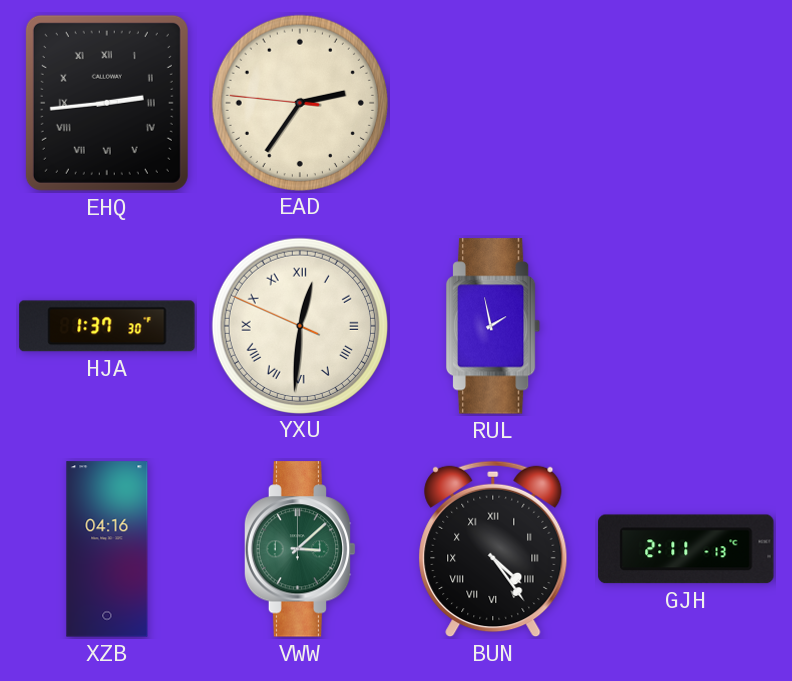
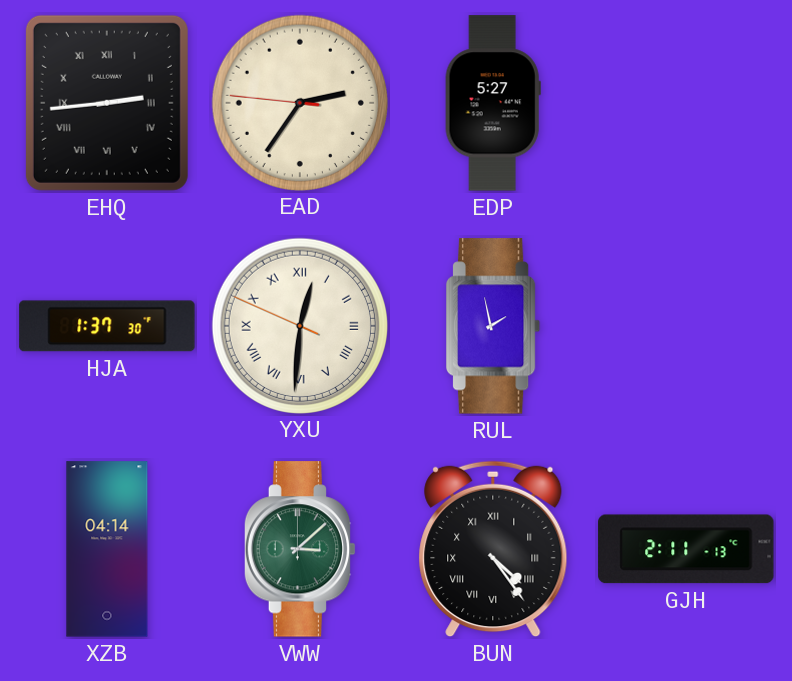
EDP: none -> 5:27
XZB: 04:16 -> 04:14
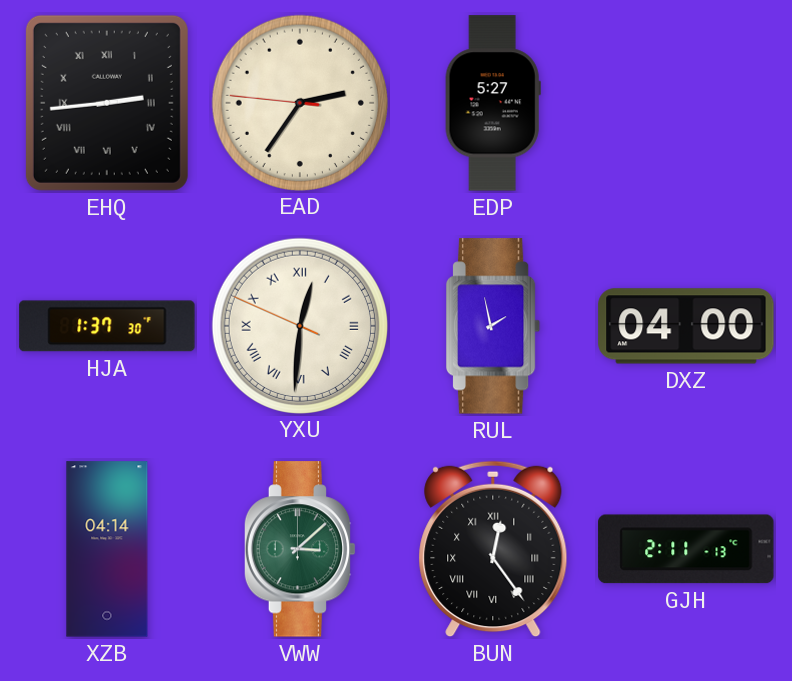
DXZ: none -> 04:00
BUN: 4:24 -> 12:24
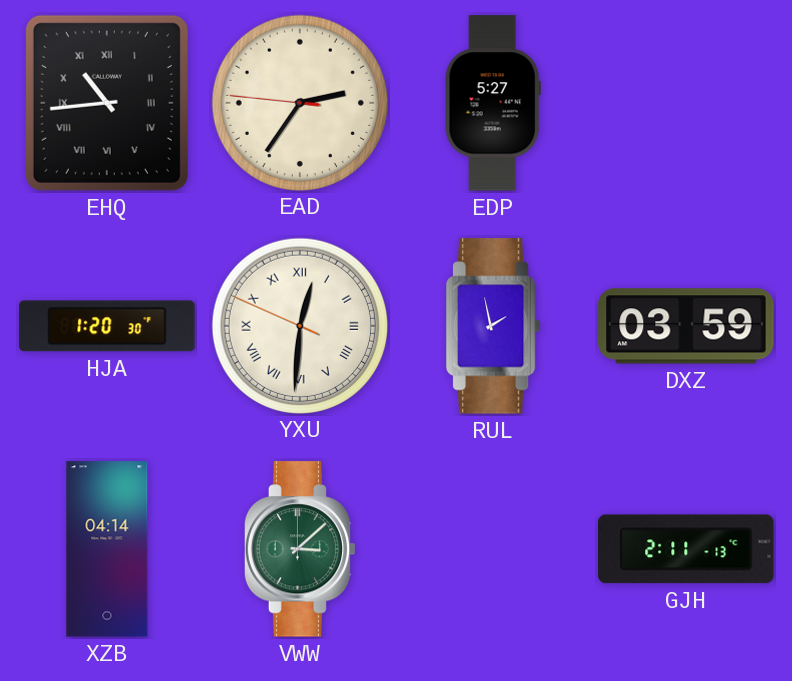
EHQ: 2:44 -> 10:44
HJA: 1:37 -> 1:20
DXZ: 04:00 -> 03:59
BUN: 12:24 -> none
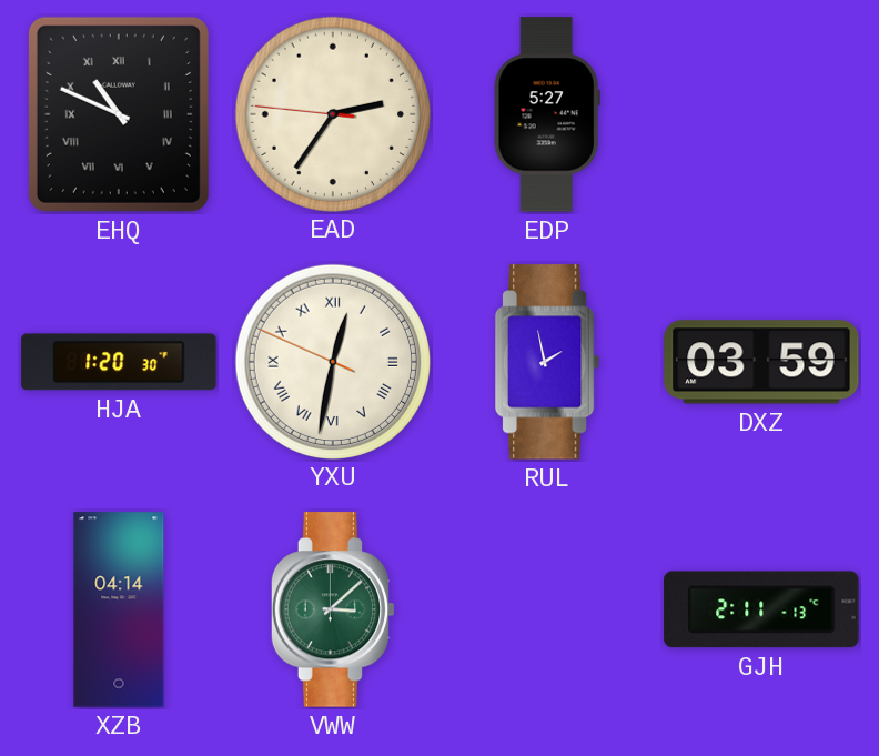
EHQ: 10:44 -> 10:49
YXU: 12:30 -> 12:31
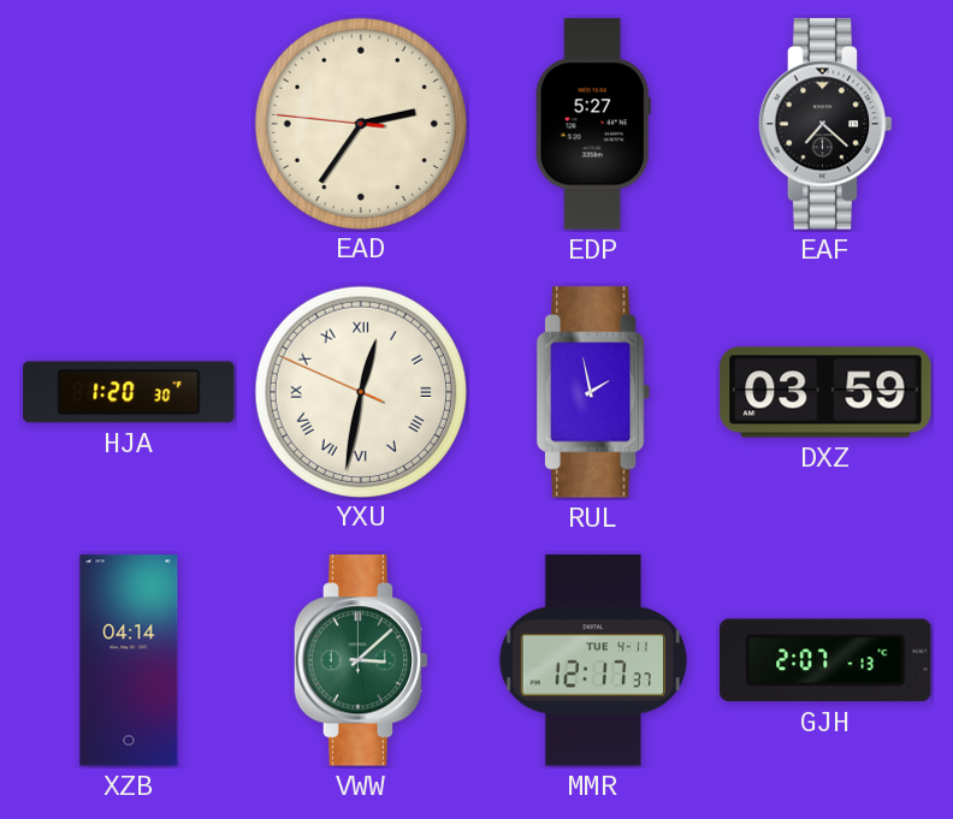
EHQ: 10:49 -> none
EAF: none -> 7:22
MMR: none -> 12:17
GJH: 2:11 -> 2:07
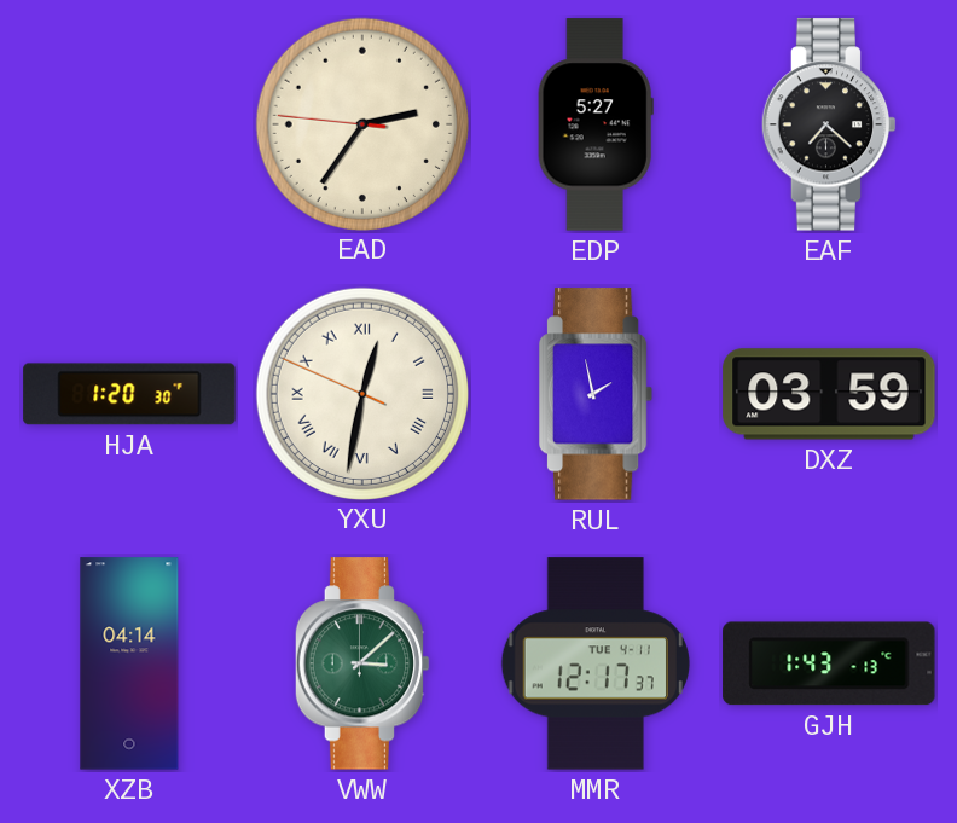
GJH: 2:07 -> 1:43
